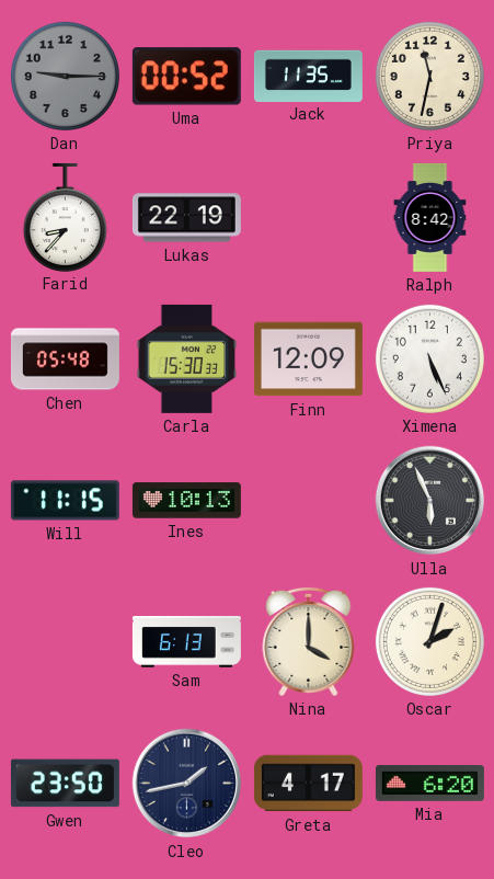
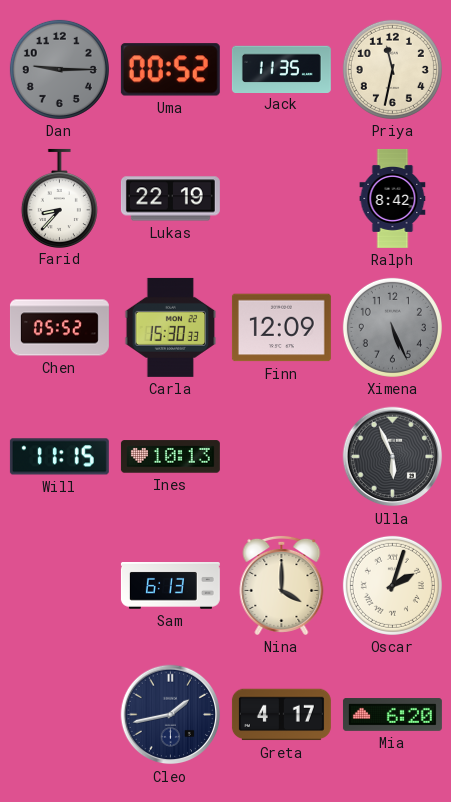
Chen: 05:48 -> 05:52
Ximena dial: white -> grey
Gwen: 23:50 -> none
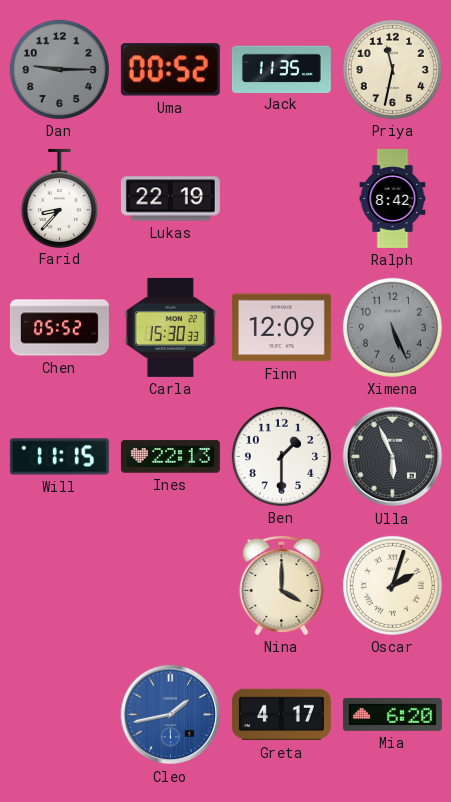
Ines: 10:13 -> 22:13
Ben: none -> 1:30
Sam: 6:13 -> none
Cleo dial: navy -> blue
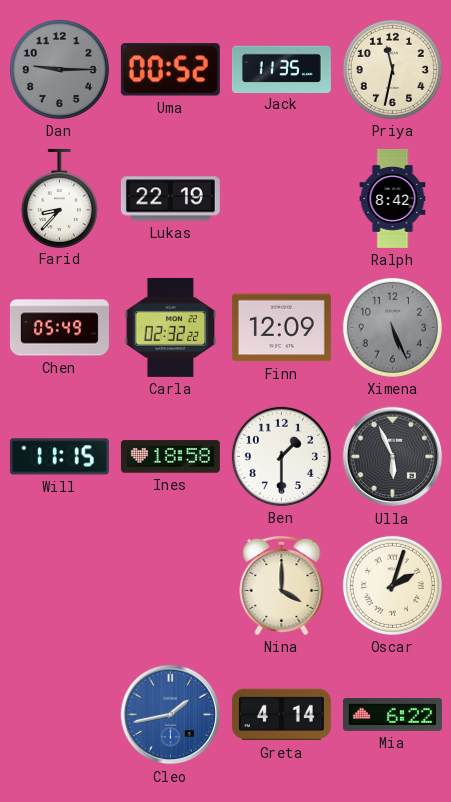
Chen: 05:52 -> 05:49
Carla: 15:30 -> 02:32
Ines: 22:13 -> 18:58
Greta: 4:17 -> 4:14
Mia: 6:20 -> 6:22
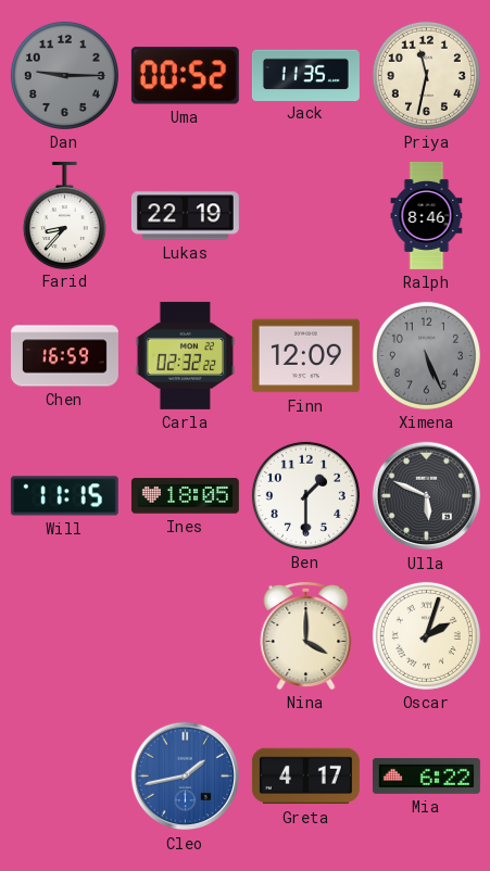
Ralph: 8:42 -> 8:46
Chen: 05:49 -> 16:59
Ines: 18:58 -> 18:05
Ulla: 5:56 -> 5:49
Greta: 4:14 -> 4:17
